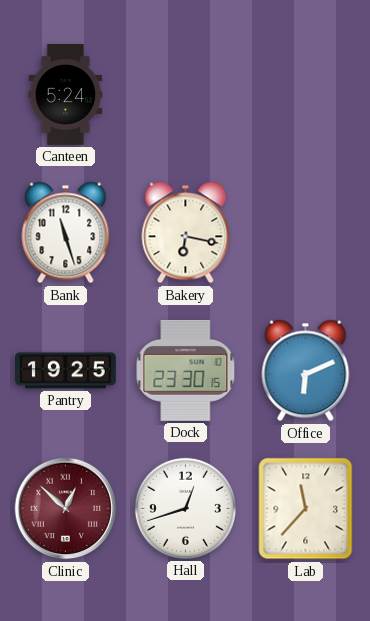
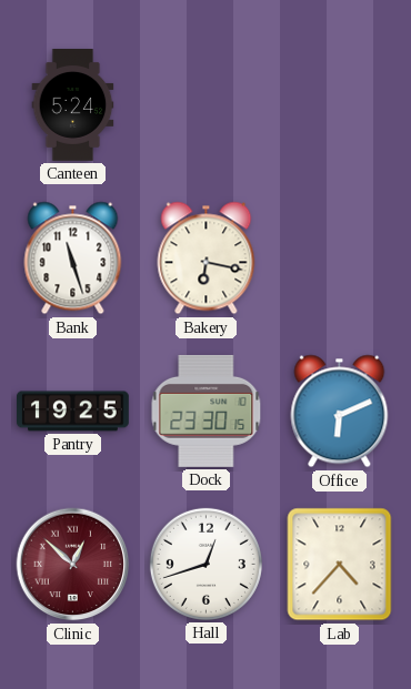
Lab: 11:37 -> 4:37
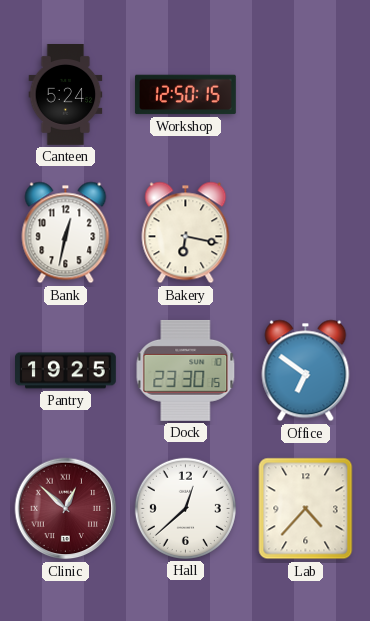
Workshop: none -> 12:50
Bank: 11:27 -> 12:32
Office: 6:11 -> 6:51
Hall: 12:42 -> 12:38
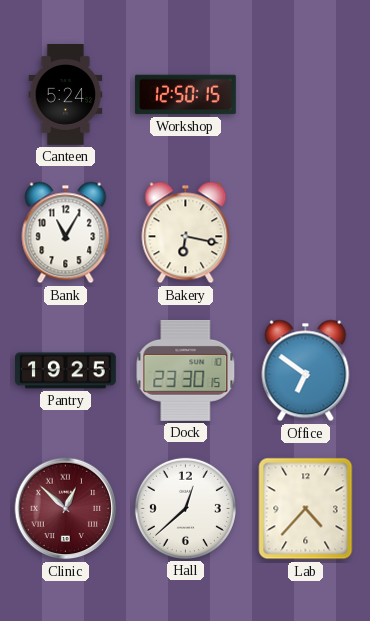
Bank: 12:32 -> 11:05
